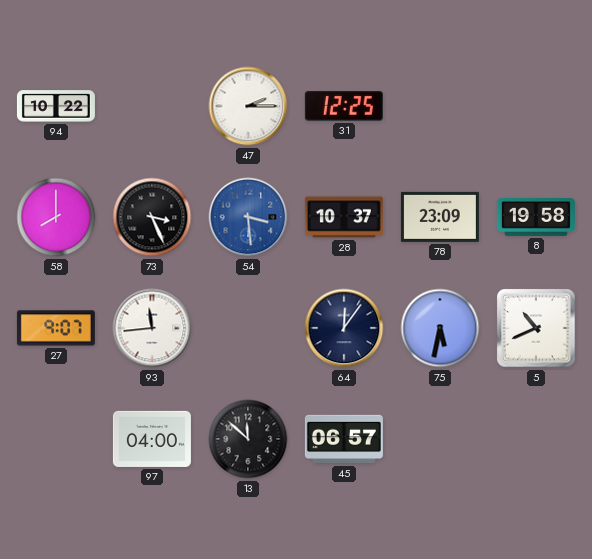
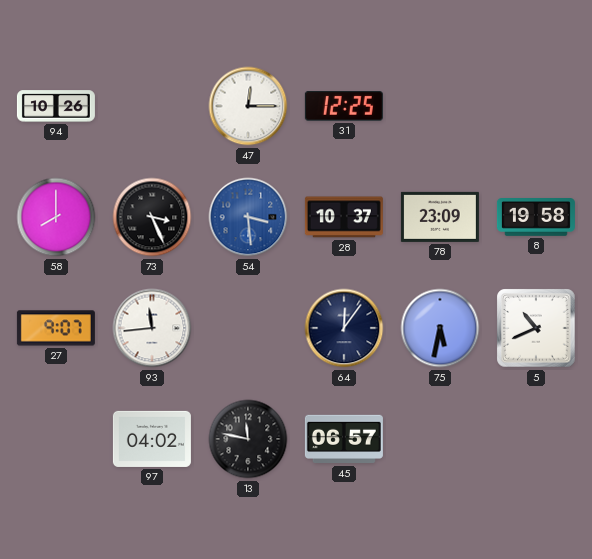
94: 10:22 -> 10:26
47: 2:15 -> 12:15
97: 04:00 -> 04:02
13: 11:52 -> 11:47
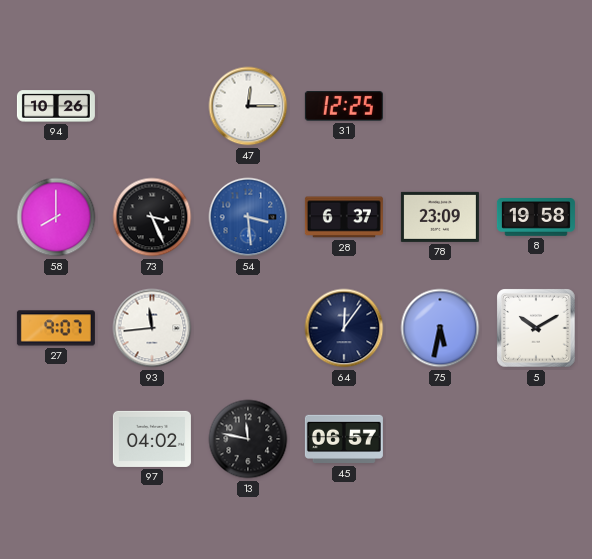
28: 10:37 -> 6:37
5: 10:41 -> 10:10
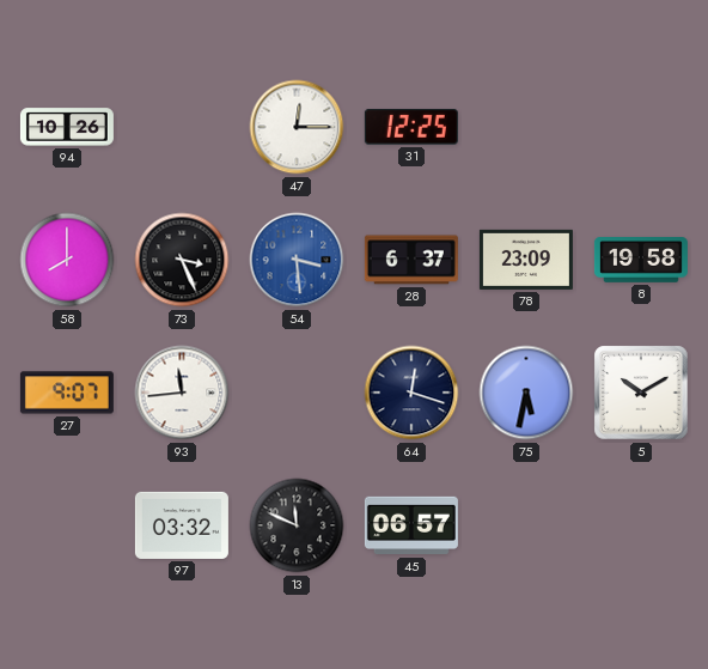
64: 12:06 -> 12:18
97: 04:02 -> 03:32
13: 11:47 -> 11:49
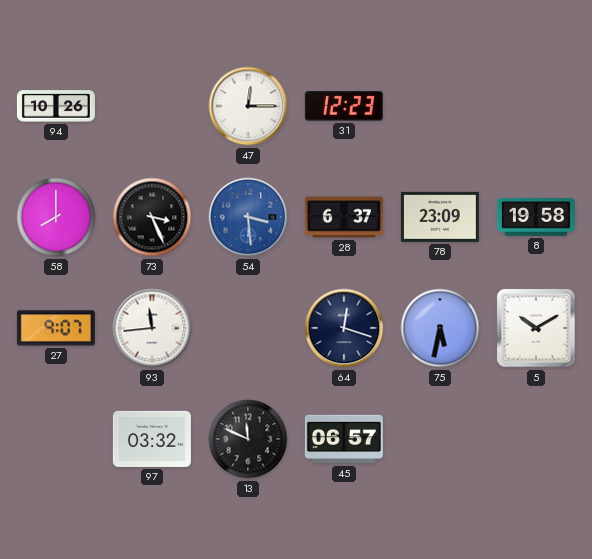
31: 12:25 -> 12:23
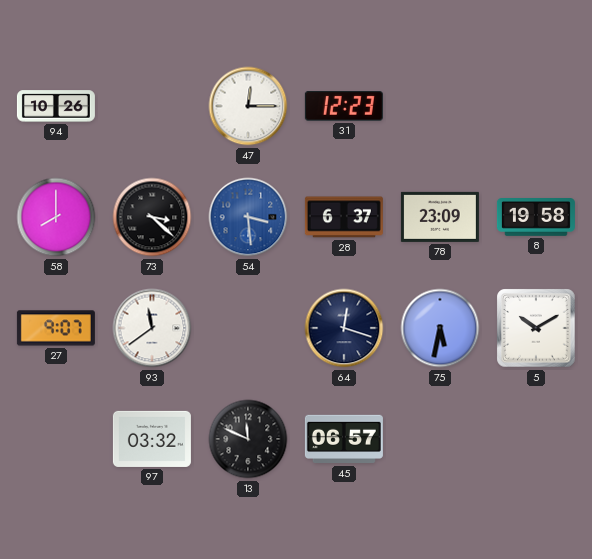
73: 3:26 -> 3:22
93: 11:44 -> 11:39
